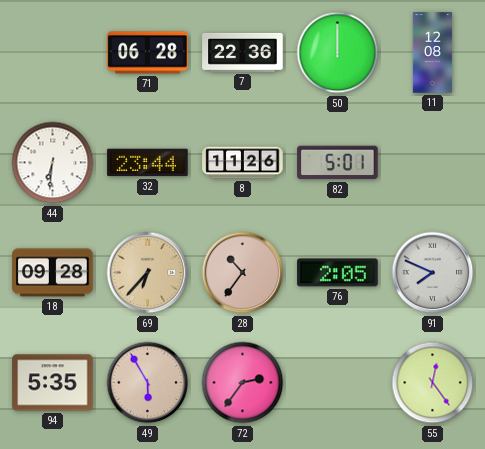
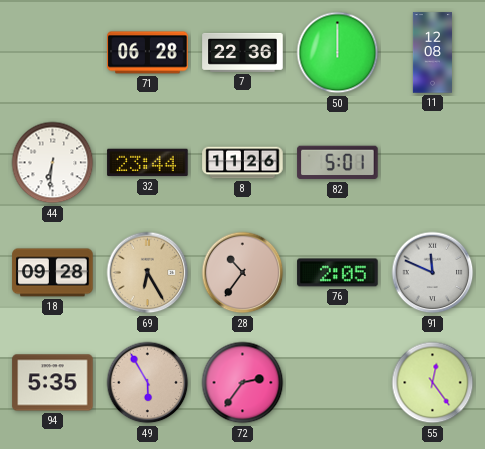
69: 6:37 -> 6:25
91: 7:49 -> 11:49
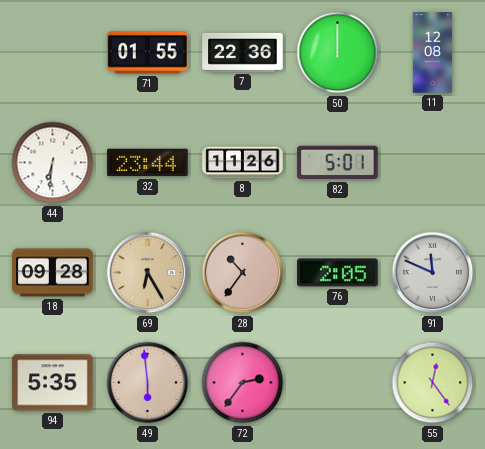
71: 06:28 -> 01:55
49: 5:55 -> 5:59
